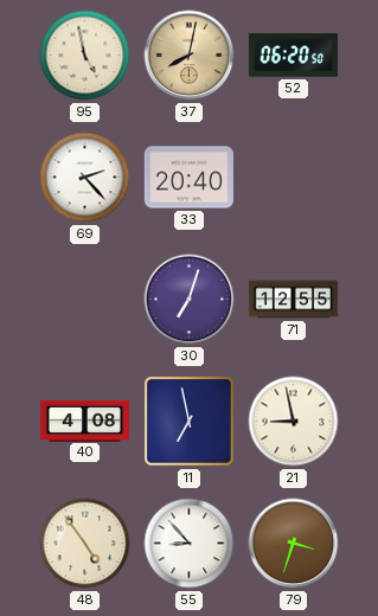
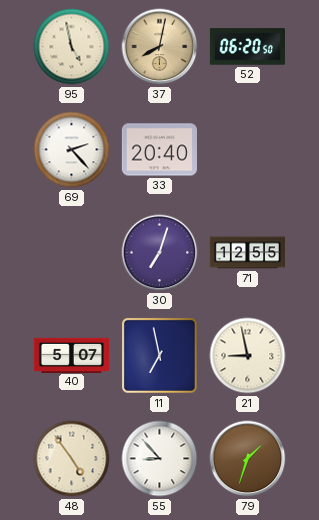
40: 4:08 -> 5:07
79: 3:33 -> 1:33
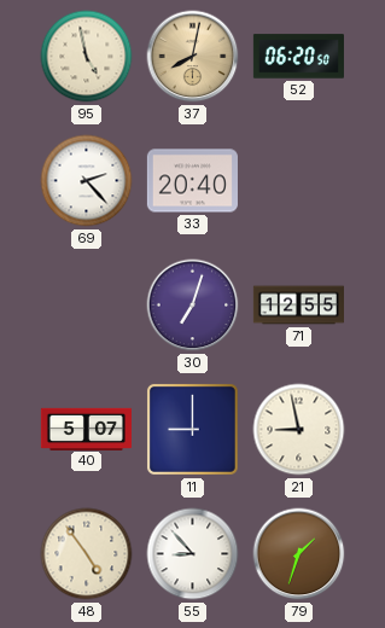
11: 6:58 -> 9:00
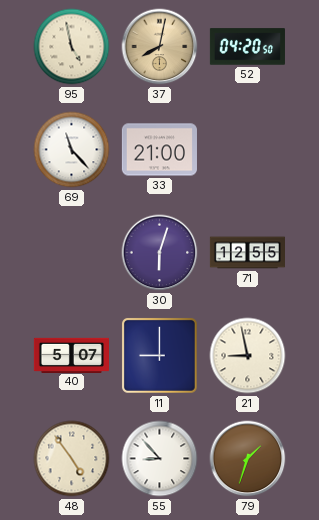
52: 06:20 -> 04:20
69: 2:23 -> 11:23
33: 20:40 -> 21:00
30: 7:03 -> 6:03
